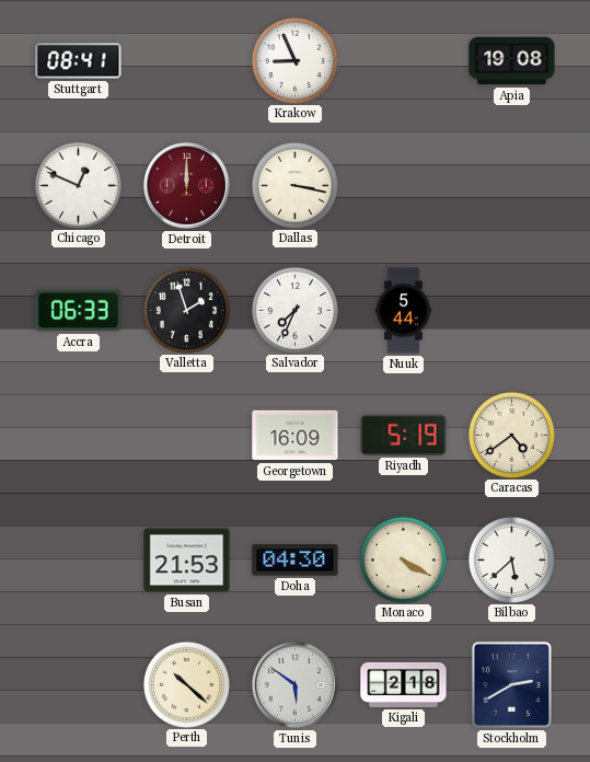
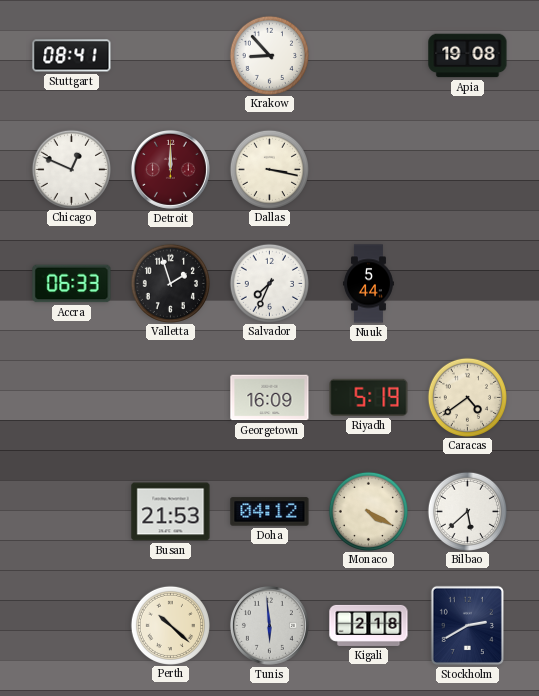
Krakow: 8:56 -> 8:53
Doha: 04:30 -> 04:12
Tunis: 5:51 -> 5:59
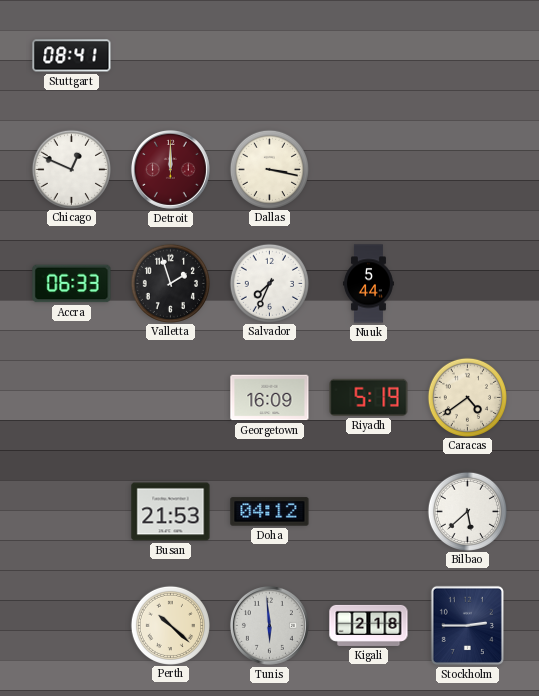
Krakow: 8:53 -> none
Apia: 19:08 -> none
Monaco: 4:20 -> none
Stockholm: 2:40 -> 2:45
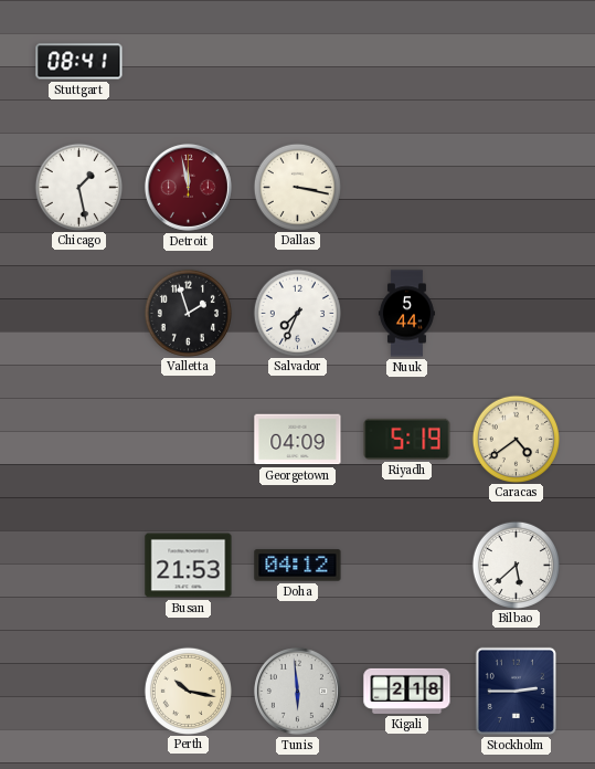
Chicago: 12:49 -> 1:28
Detroit: 12:00 -> 11:58
Accra: 06:33 -> none
Georgetown: 16:09 -> 04:09
Perth: 10:22 -> 10:17
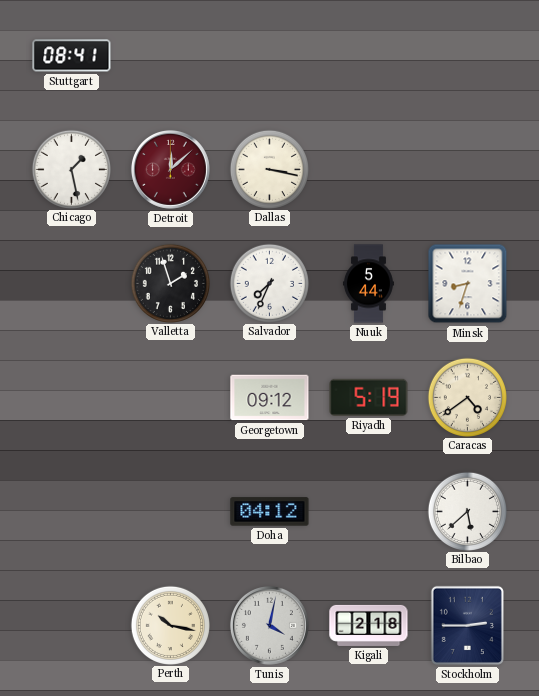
Detroit: 11:58 -> 12:08
Minsk: none -> 8:33
Georgetown: 04:09 -> 09:12
Busan: 21:53 -> none
Tunis: 5:59 -> 4:02
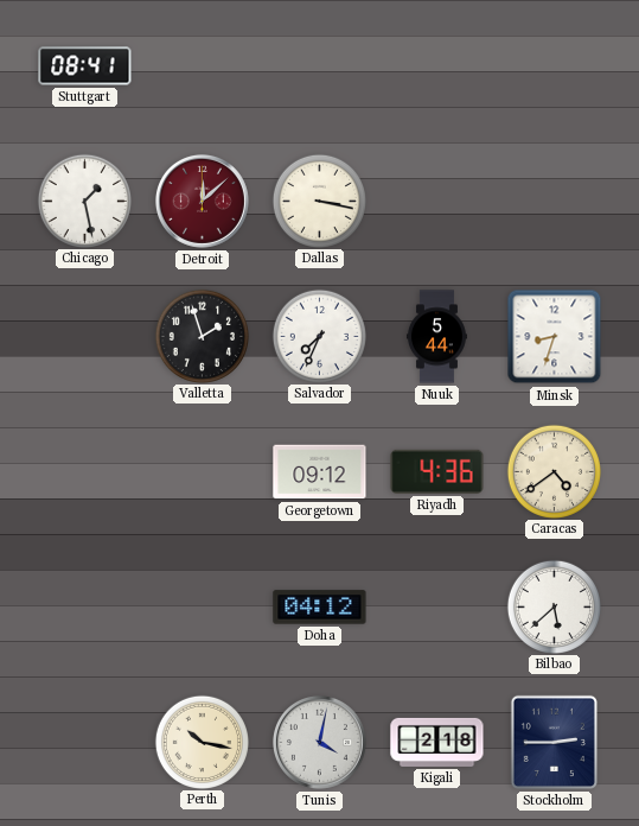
Riyadh: 5:19 -> 4:36
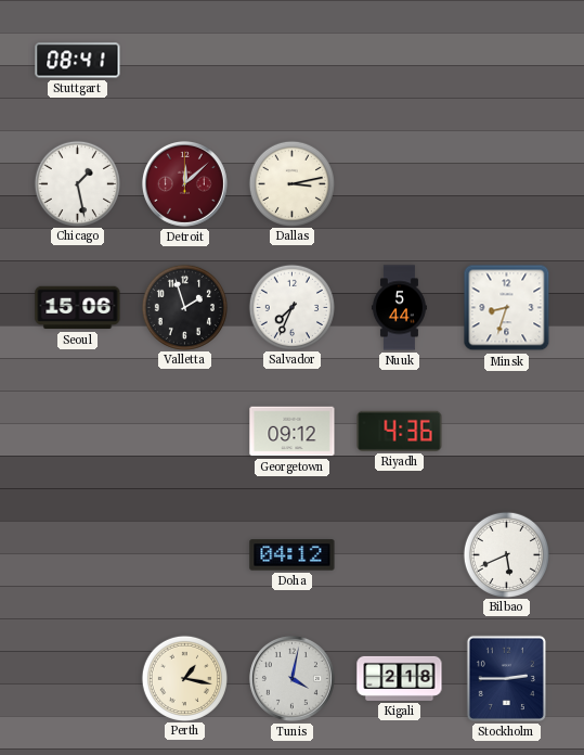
Dallas: 3:17 -> 3:13
Seoul: none -> 15:06
Caracas: 4:39 -> none
Bilbao: 5:38 -> 5:41
Perth: 10:17 -> 1:17
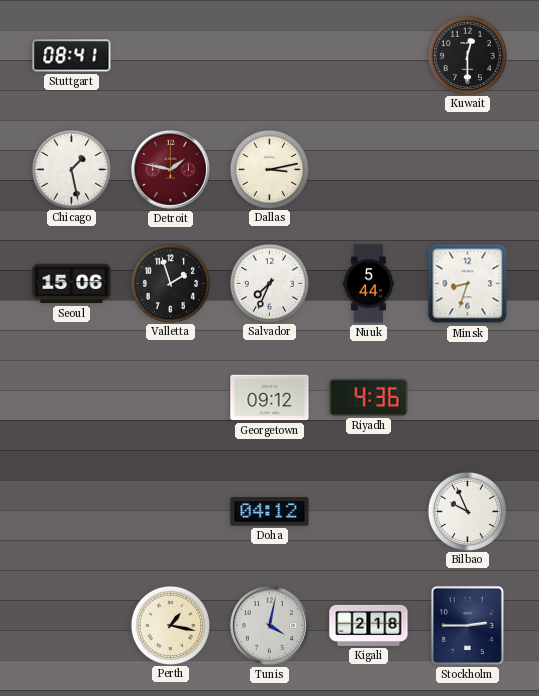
Kuwait: none -> 12:30
Detroit: 12:08 -> 1:47
Bilbao: 5:41 -> 9:56
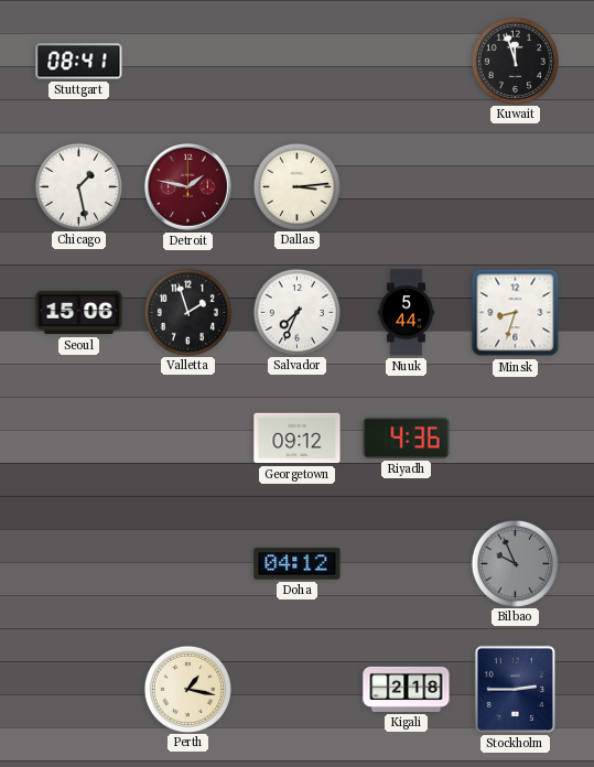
Kuwait: 12:30 -> 11:57
Dallas: 3:13 -> 3:14
Bilbao dial: white -> grey
Tunis: 4:02 -> none
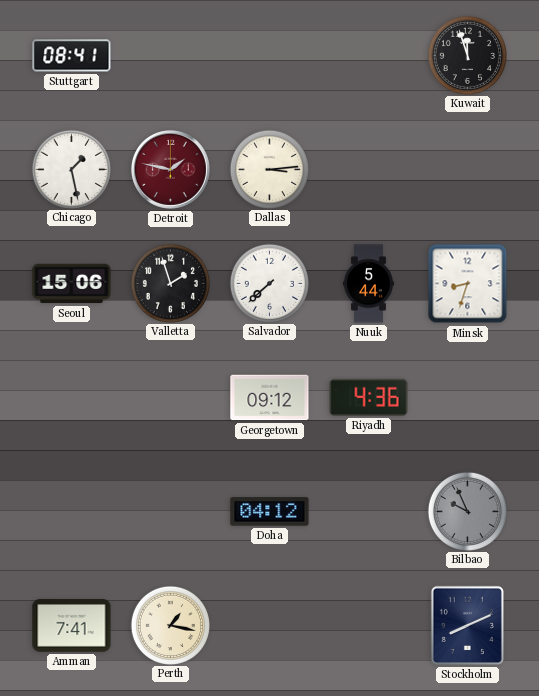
Salvador: 7:34 -> 7:38
Amman: none -> 7:41
Kigali: 2:18 -> none
Stockholm: 2:45 -> 8:11
